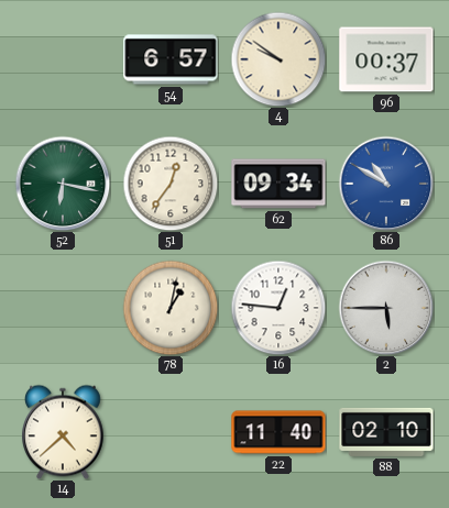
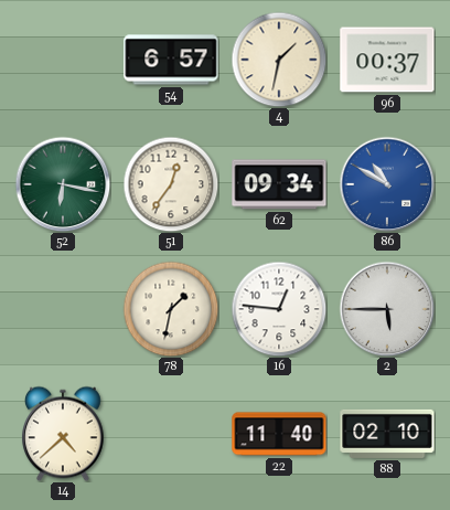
4: 9:51 -> 1:32
78: 1:02 -> 1:32
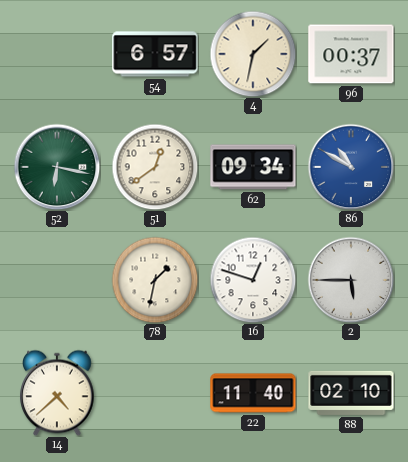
51: 12:36 -> 12:39
16: 12:46 -> 12:48
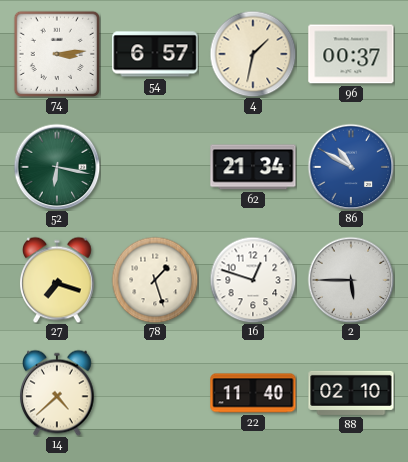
74: none -> 3:14
51: 12:39 -> none
62: 09:34 -> 21:34
27: none -> 7:18
78: 1:32 -> 1:27
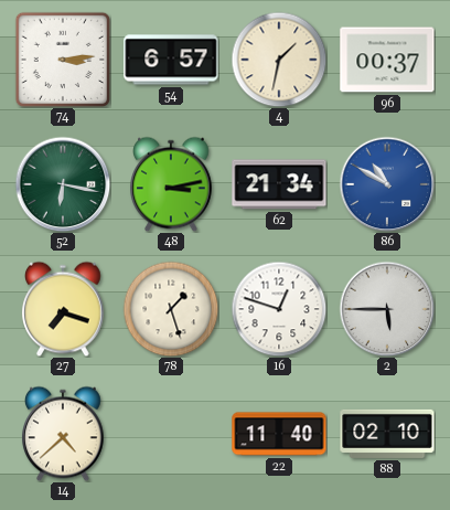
48: none -> 3:13
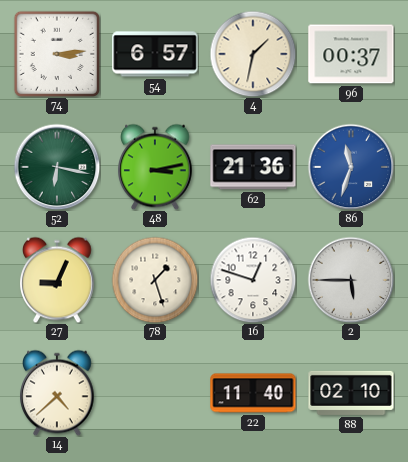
62: 21:34 -> 21:36
86: 10:50 -> 11:33
27: 7:18 -> 9:04
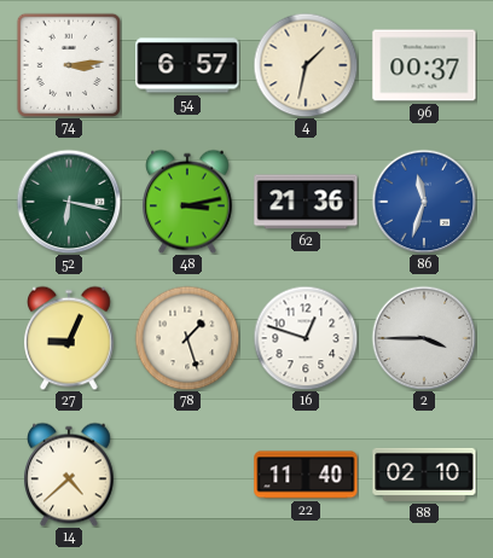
2: 5:45 -> 3:45
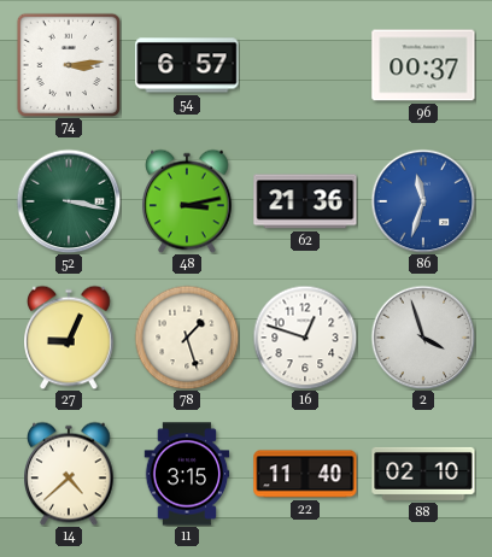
4: 1:32 -> none
52: 6:17 -> 3:17
2: 3:45 -> 3:57
11: none -> 3:15
